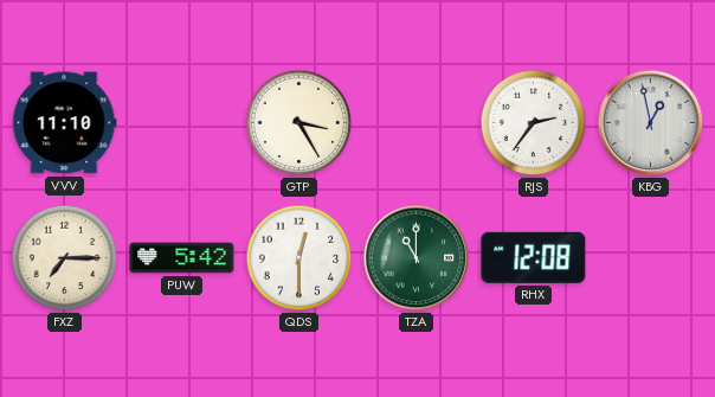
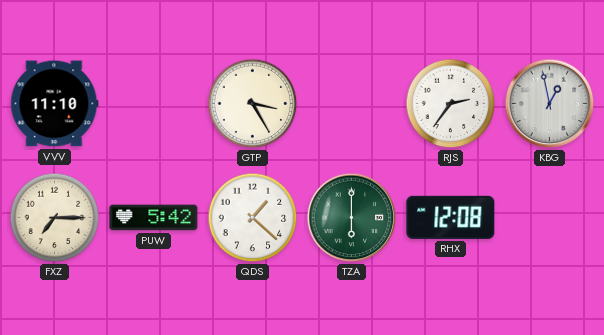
QDS: 12:30 -> 1:22
TZA: 11:00 -> 6:00
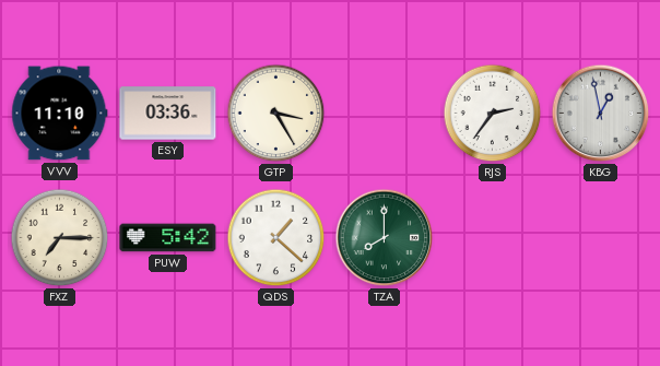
ESY: none -> 03:36
TZA: 6:00 -> 8:00
RHX: 12:08 -> none
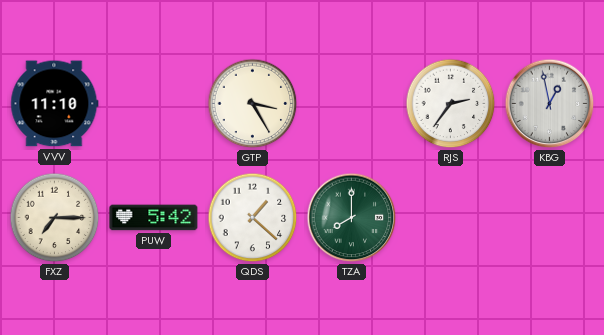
ESY: 03:36 -> none
